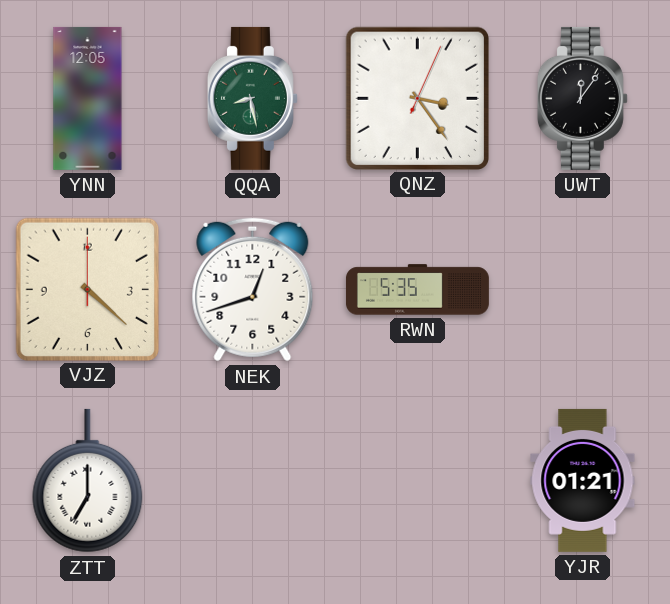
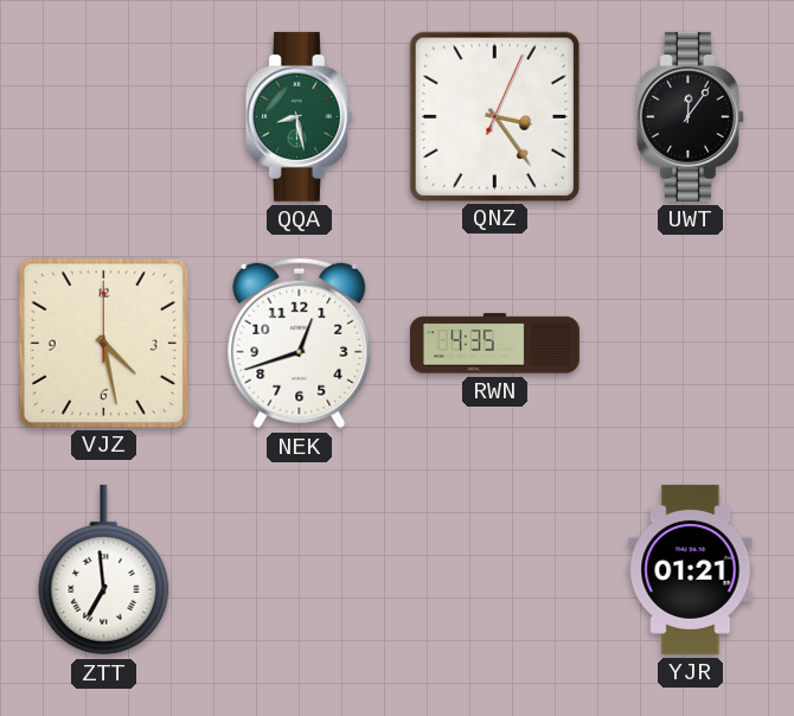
YNN: 12:05 -> none
VJZ: 4:22 -> 4:28
RWN: 5:35 -> 4:35
ZTT: 7:00 -> 6:59
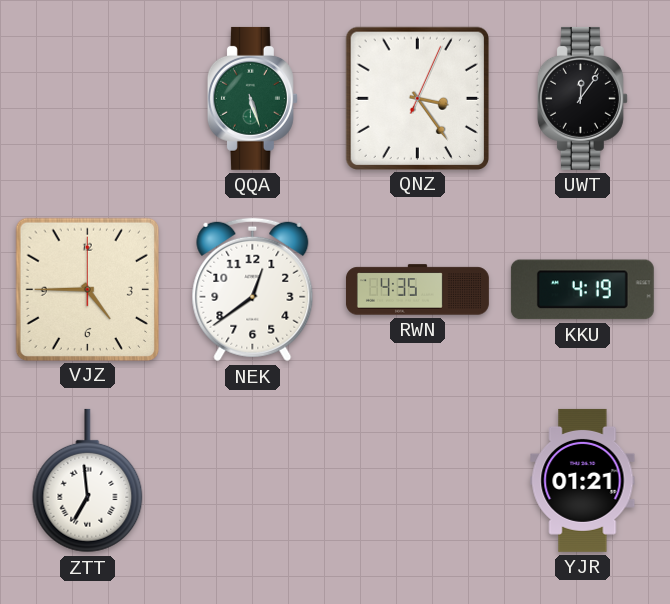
QQA: 8:28 -> 5:27
VJZ: 4:28 -> 4:45
NEK: 12:42 -> 12:39
KKU: none -> 4:19
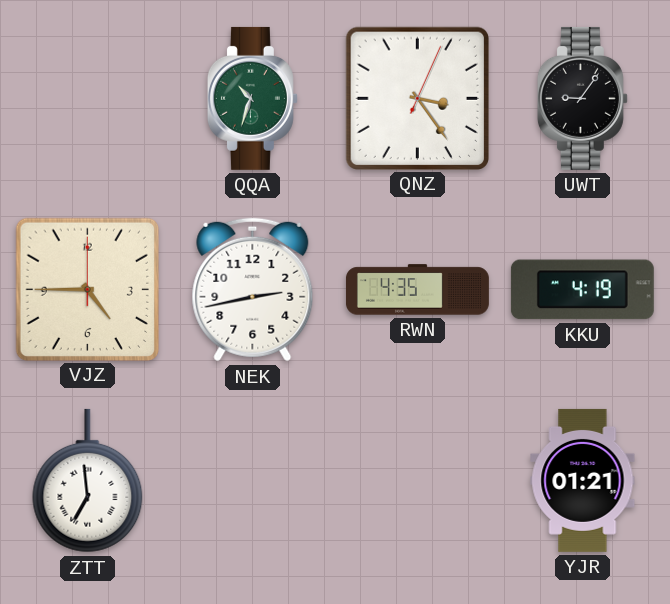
QQA: 5:27 -> 10:33
UWT: 12:06 -> 9:06
NEK: 12:39 -> 2:43
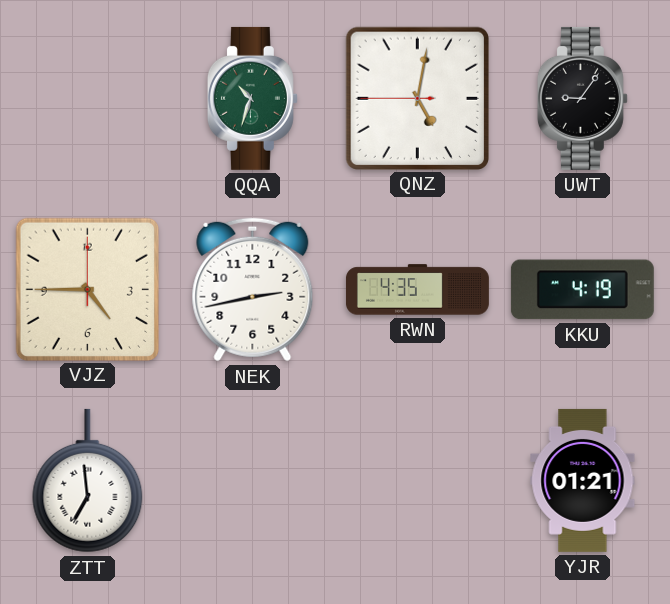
QNZ: 3:24 -> 5:01
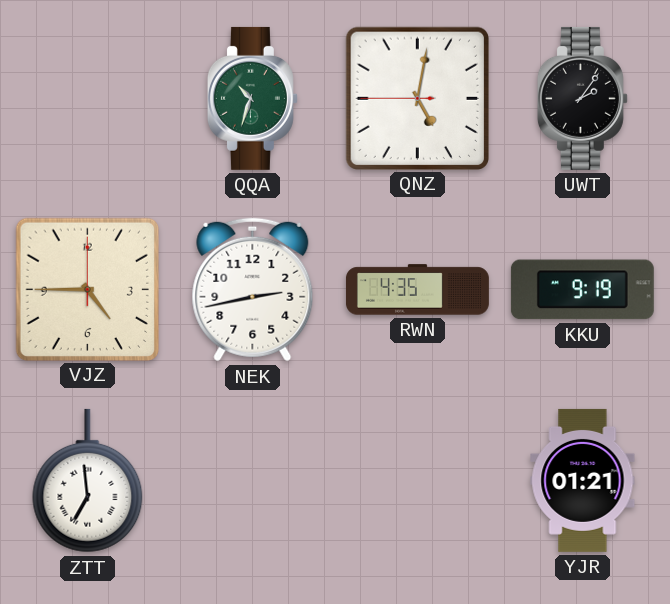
UWT: 9:06 -> 2:06
KKU: 4:19 -> 9:19
